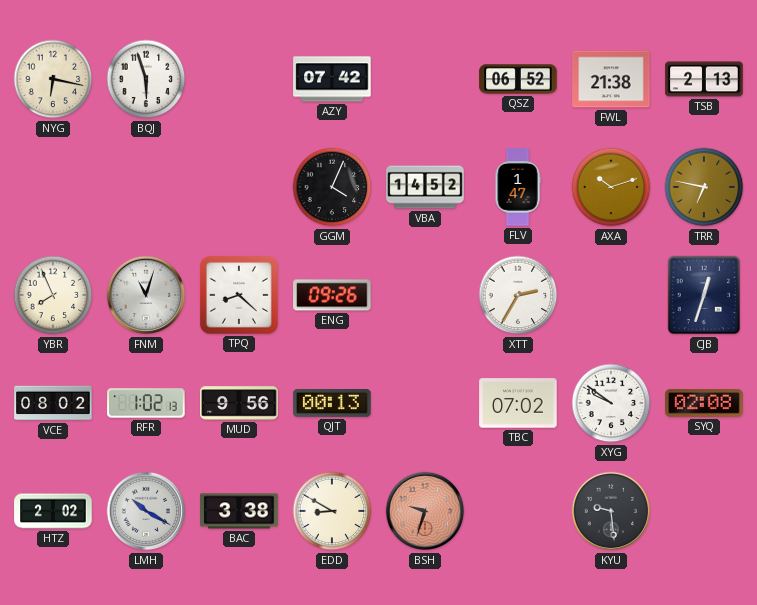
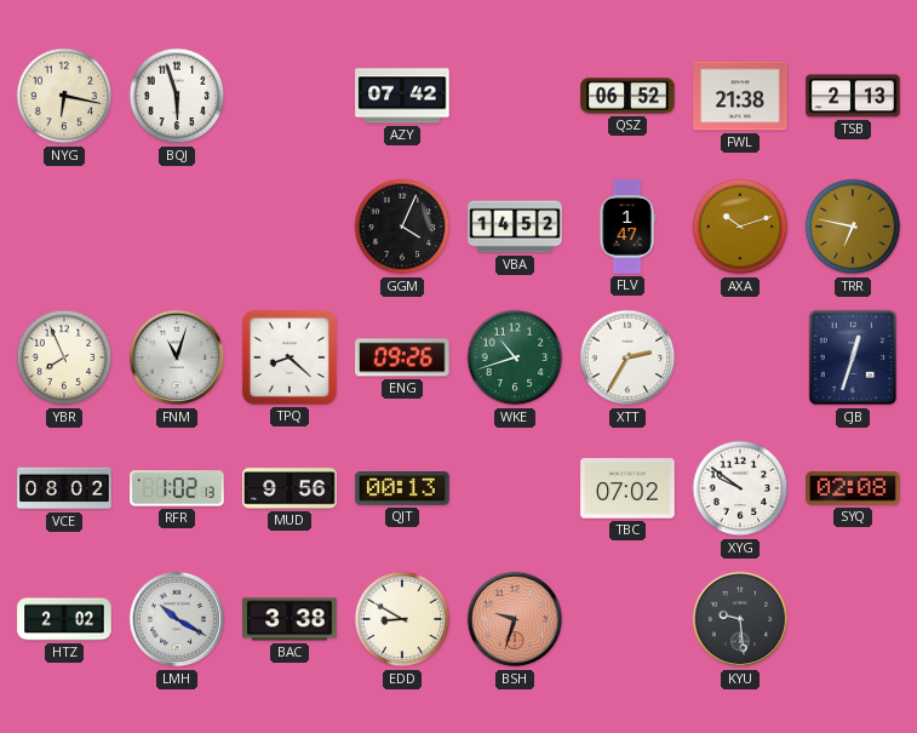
WKE: none -> 10:42
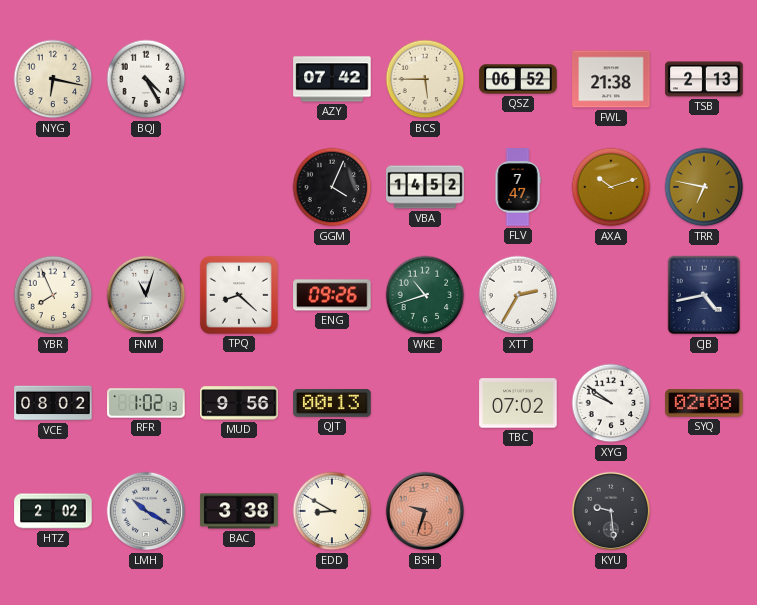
BQJ: 5:57 -> 4:25
BCS: none -> 5:45
FLV: 1:47 -> 7:47
CJB: 12:33 -> 4:43
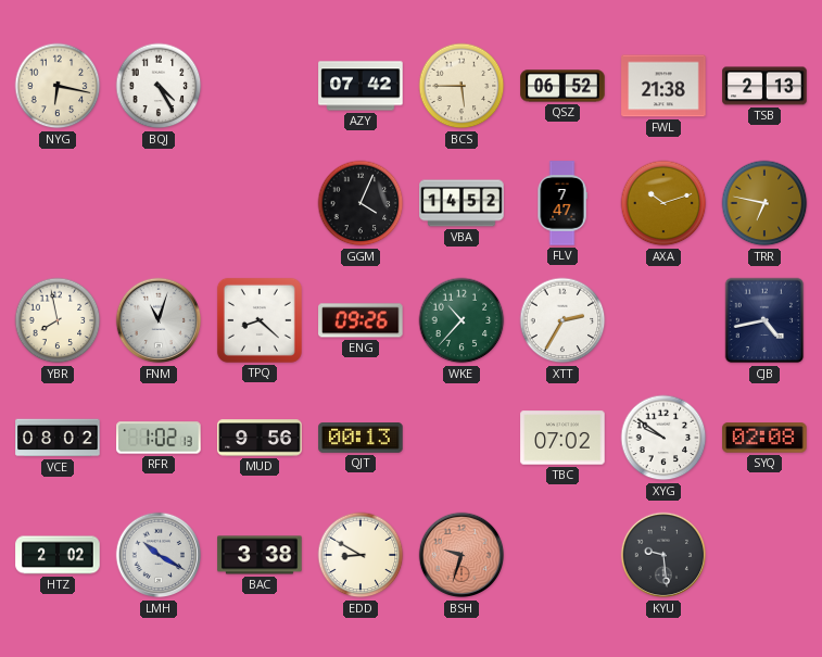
YBR: 7:56 -> 7:58
WKE: 10:42 -> 10:37
